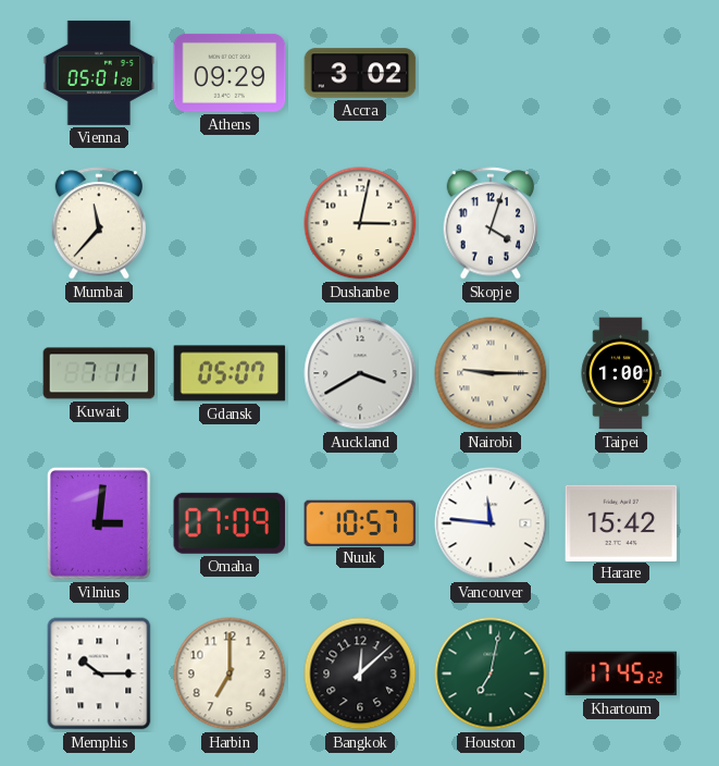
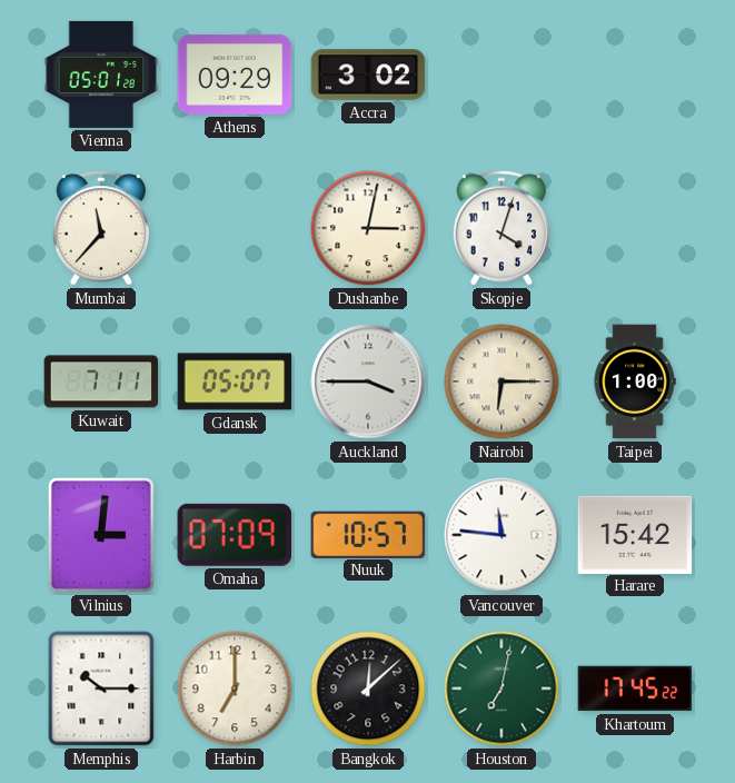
Auckland: 3:40 -> 3:45
Nairobi: 9:15 -> 6:15
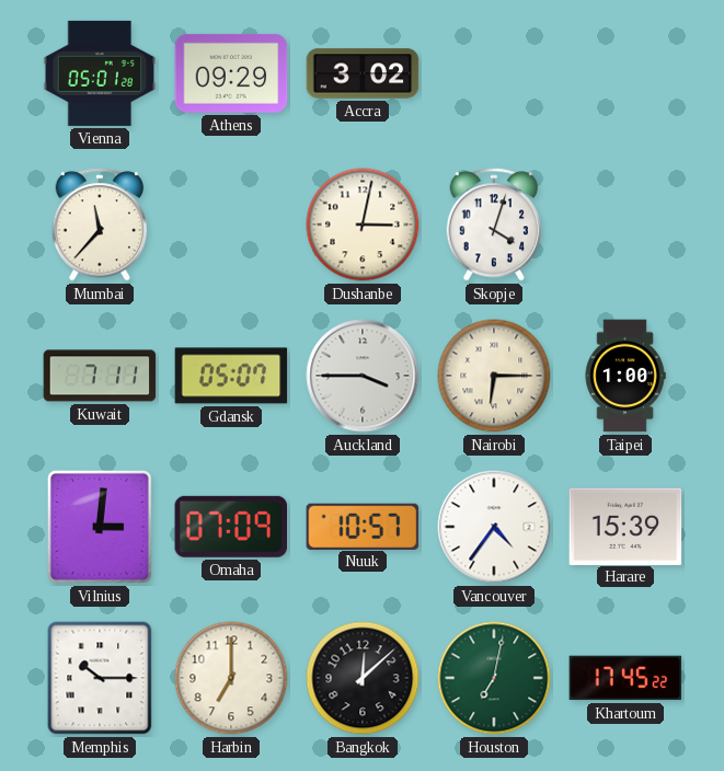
Vancouver: 11:46 -> 4:36
Harare: 15:42 -> 15:39
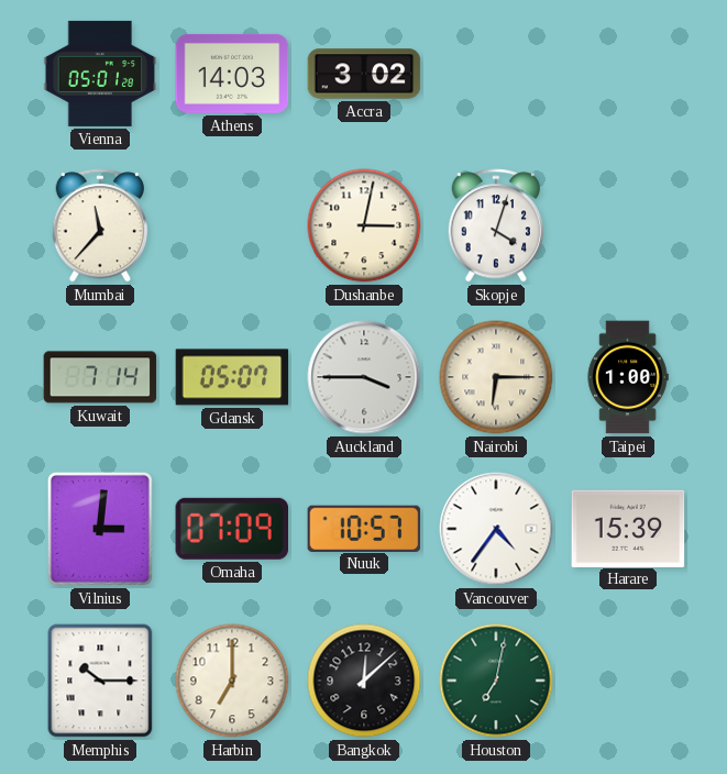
Athens: 09:29 -> 14:03
Kuwait: 7:11 -> 7:14
Khartoum: 17:45 -> none
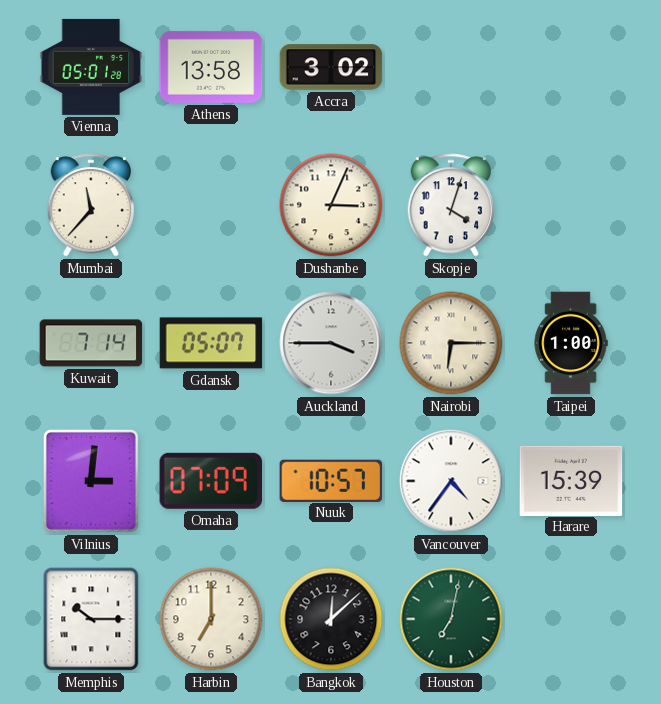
Athens: 14:03 -> 13:58
Dushanbe: 3:02 -> 3:04
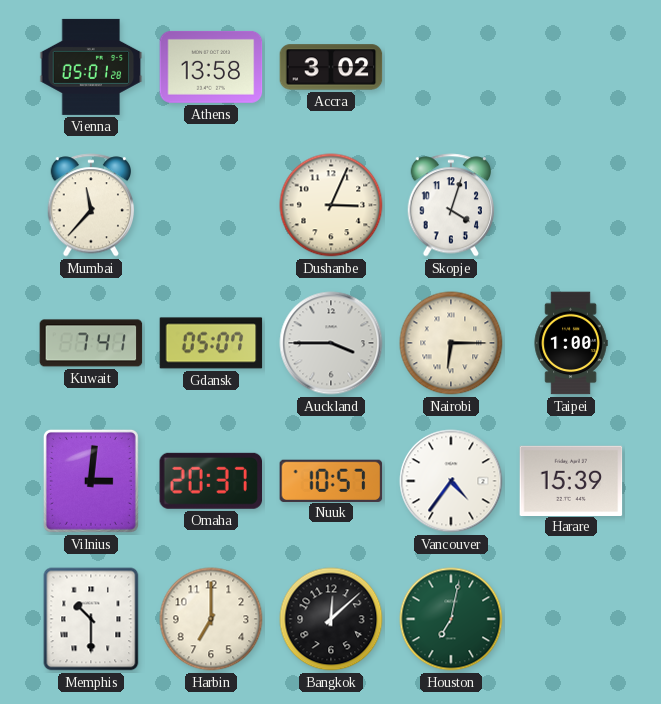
Kuwait: 7:14 -> 7:41
Omaha: 07:09 -> 20:37
Memphis: 10:15 -> 10:30
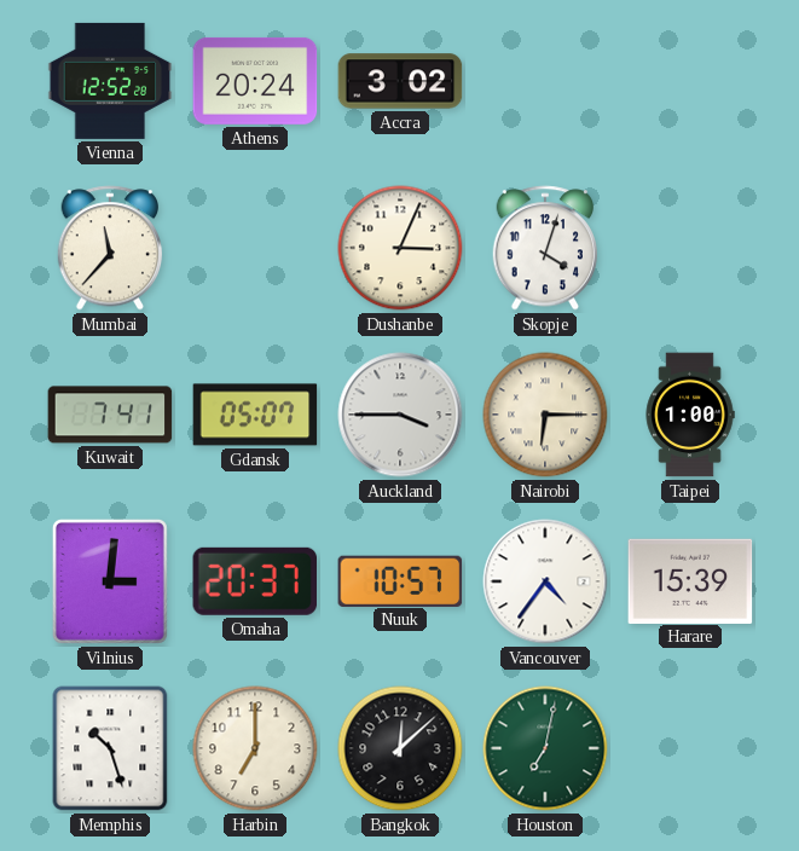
Vienna: 05:01 -> 12:52
Athens: 13:58 -> 20:24
Memphis: 10:30 -> 10:27
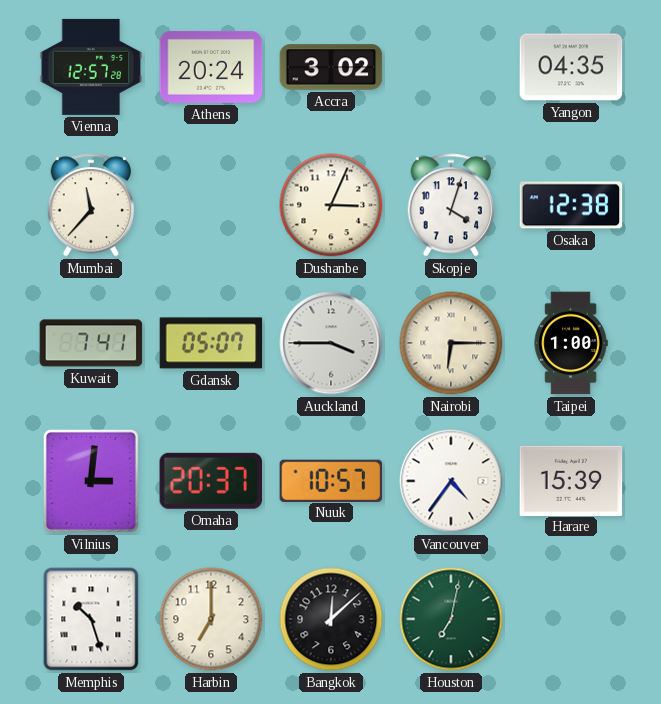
Vienna: 12:52 -> 12:57
Yangon: none -> 04:35
Osaka: none -> 12:38
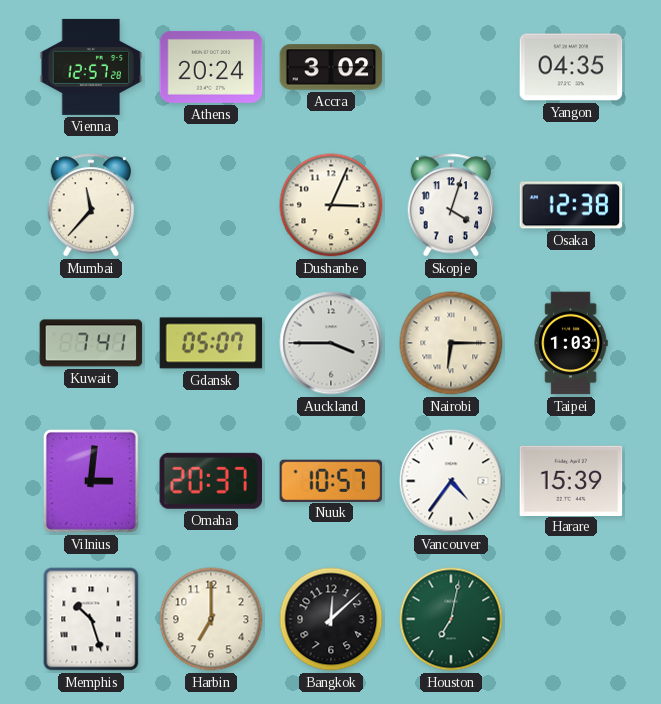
Taipei: 1:00 -> 1:03
